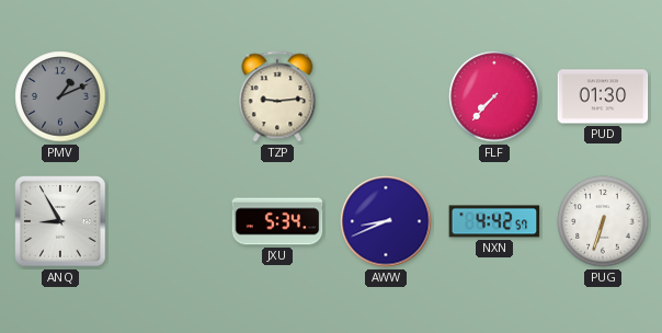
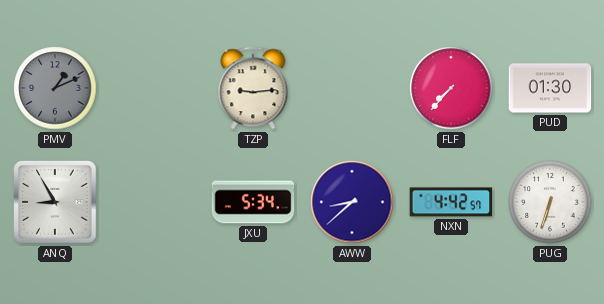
AWW: 8:41 -> 8:38
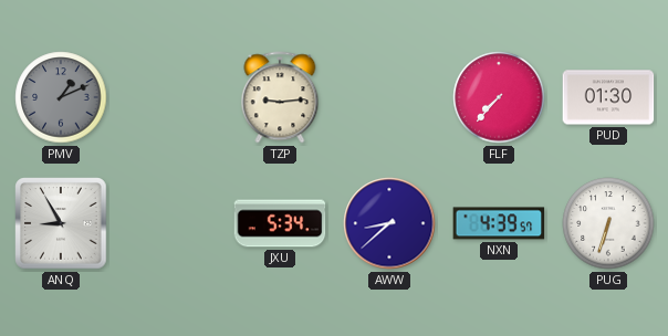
NXN: 4:42 -> 4:39
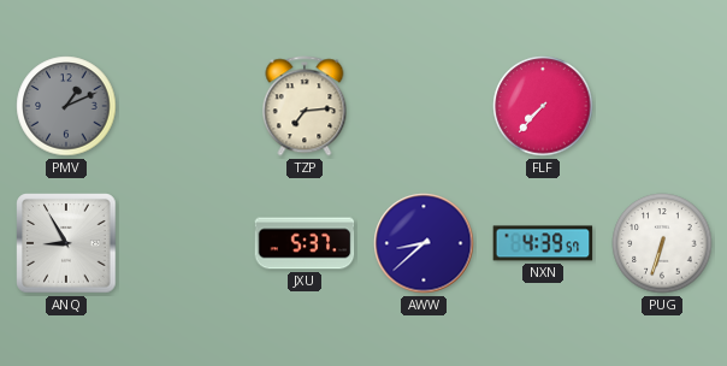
TZP: 9:14 -> 7:14
PUD: 01:30 -> none
JXU: 5:34 -> 5:37
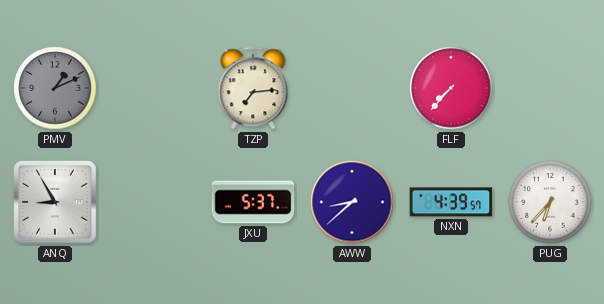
PUG: 6:33 -> 6:37
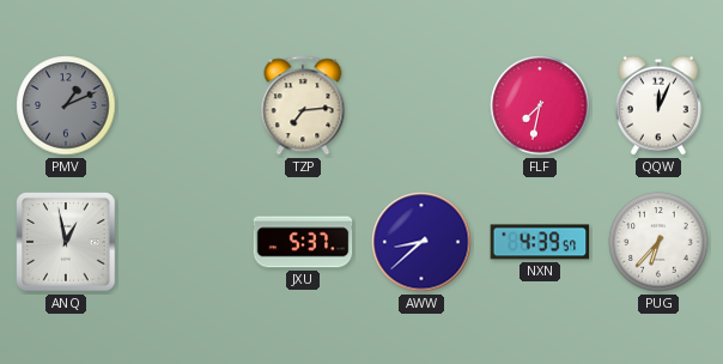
FLF: 7:37 -> 7:32
QQW: none -> 12:04
ANQ: 8:55 -> 12:58
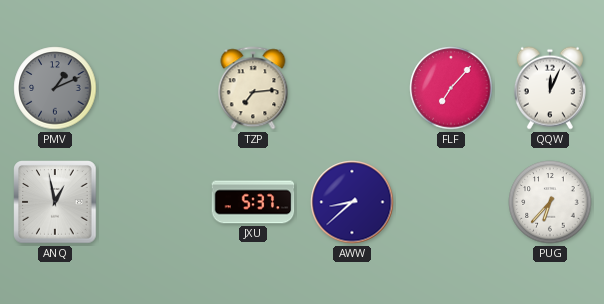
FLF: 7:32 -> 7:07
NXN: 4:39 -> none
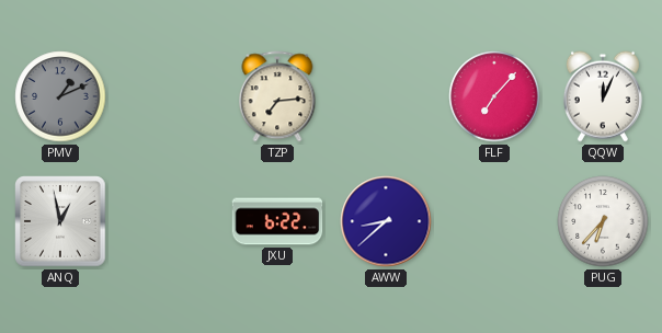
JXU: 5:37 -> 6:22
